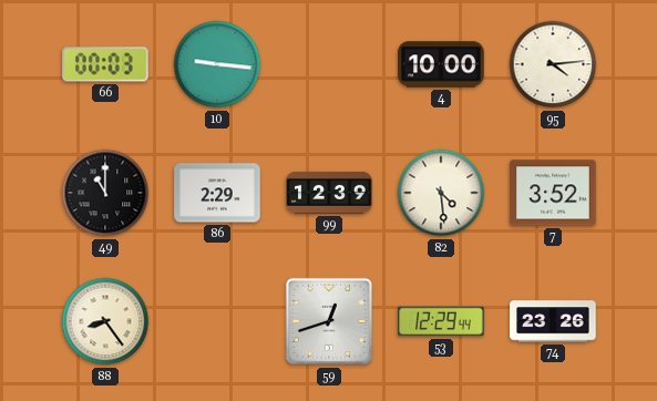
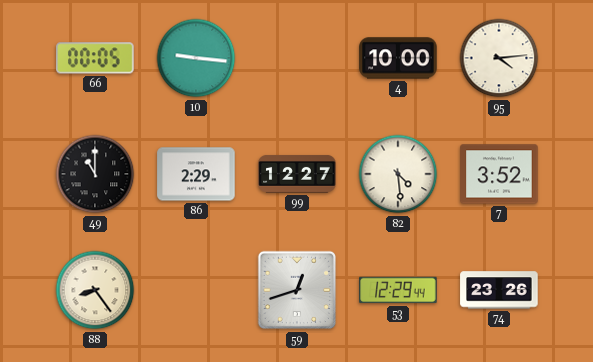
66: 00:03 -> 00:05
99: 12:39 -> 12:27
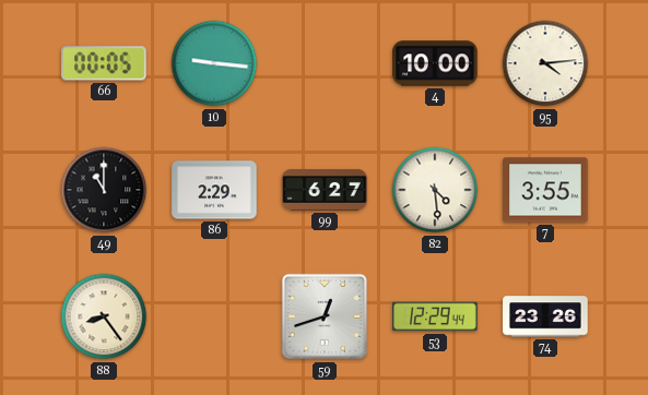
99: 12:27 -> 6:27
7: 3:52 -> 3:55
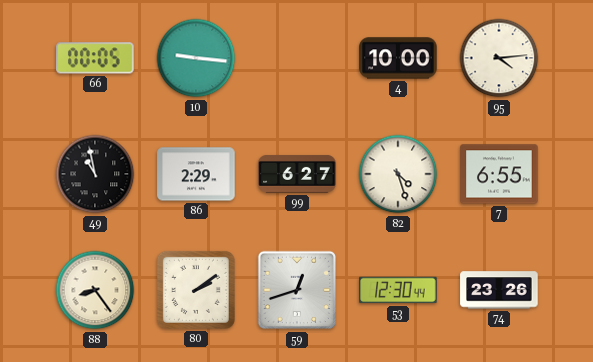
49: 11:00 -> 10:58
82: 4:29 -> 4:27
7: 3:55 -> 6:55
80: none -> 2:09
53: 12:29 -> 12:30
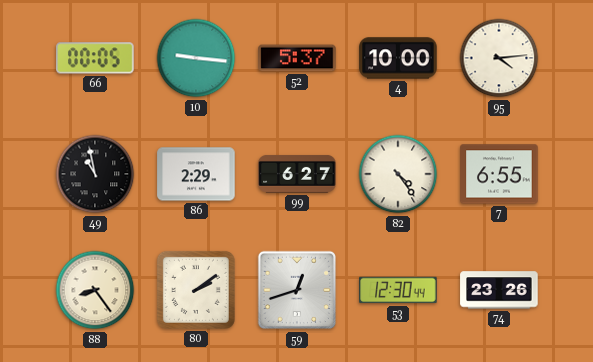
52: none -> 5:37
82: 4:27 -> 4:24
